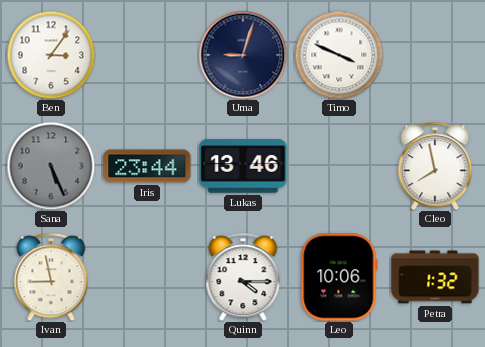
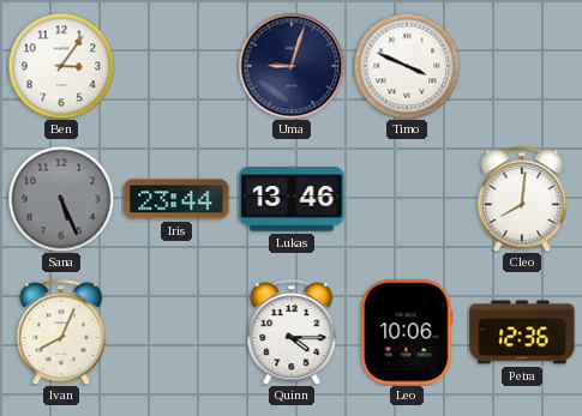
Cleo: 7:58 -> 8:01
Ivan: 8:58 -> 8:04
Petra: 1:32 -> 12:36
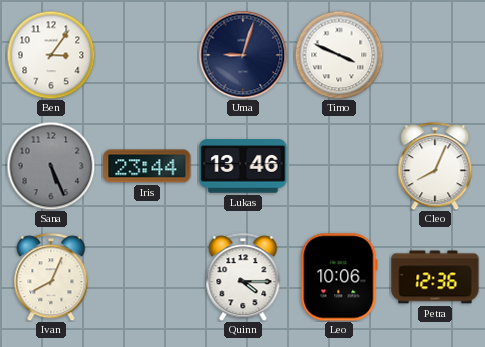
Cleo: 8:01 -> 8:04
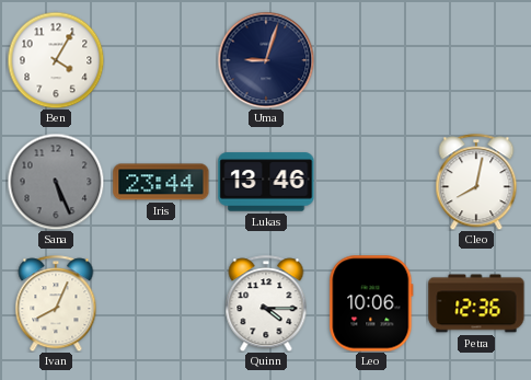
Ben: 3:06 -> 4:05
Timo: 3:49 -> none
Cleo: 8:04 -> 8:02
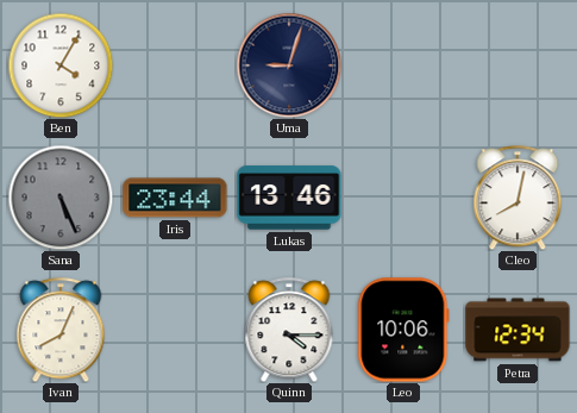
Petra: 12:36 -> 12:34
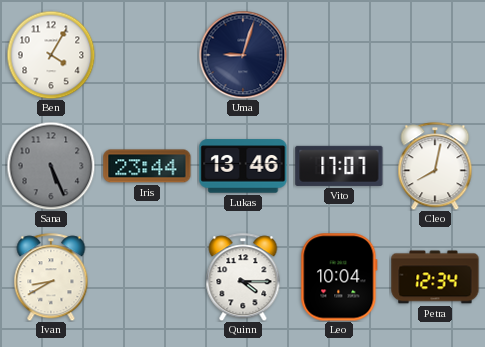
Vito: none -> 17:07
Ivan: 8:04 -> 8:40
Leo: 10:06 -> 10:04
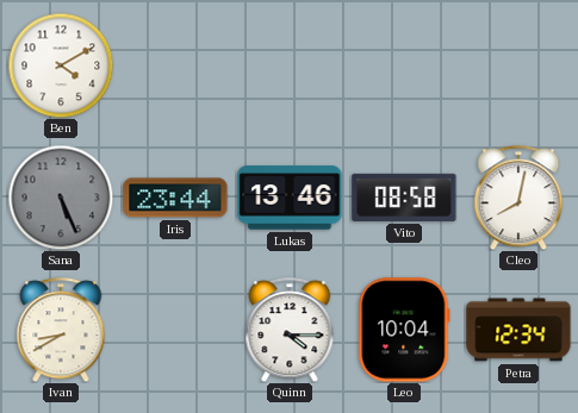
Ben: 4:05 -> 4:10
Uma: 9:03 -> none
Vito: 17:07 -> 08:58
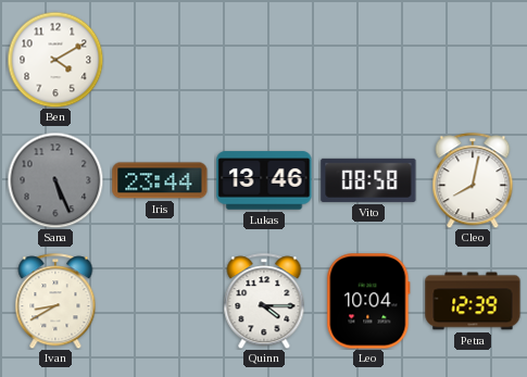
Petra: 12:34 -> 12:39
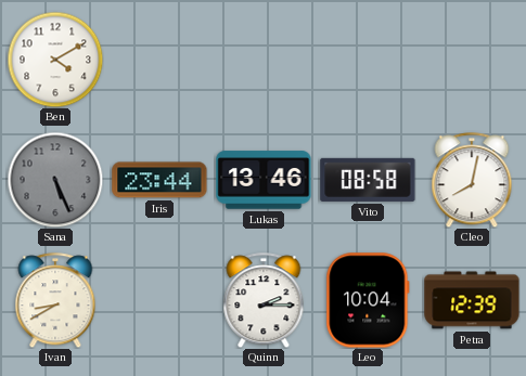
Quinn: 4:15 -> 2:15
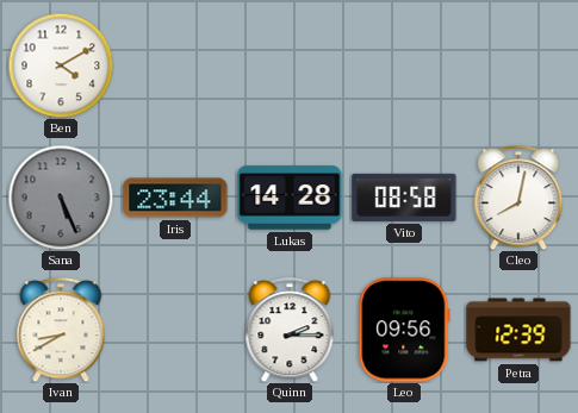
Lukas: 13:46 -> 14:28
Leo: 10:04 -> 09:56
